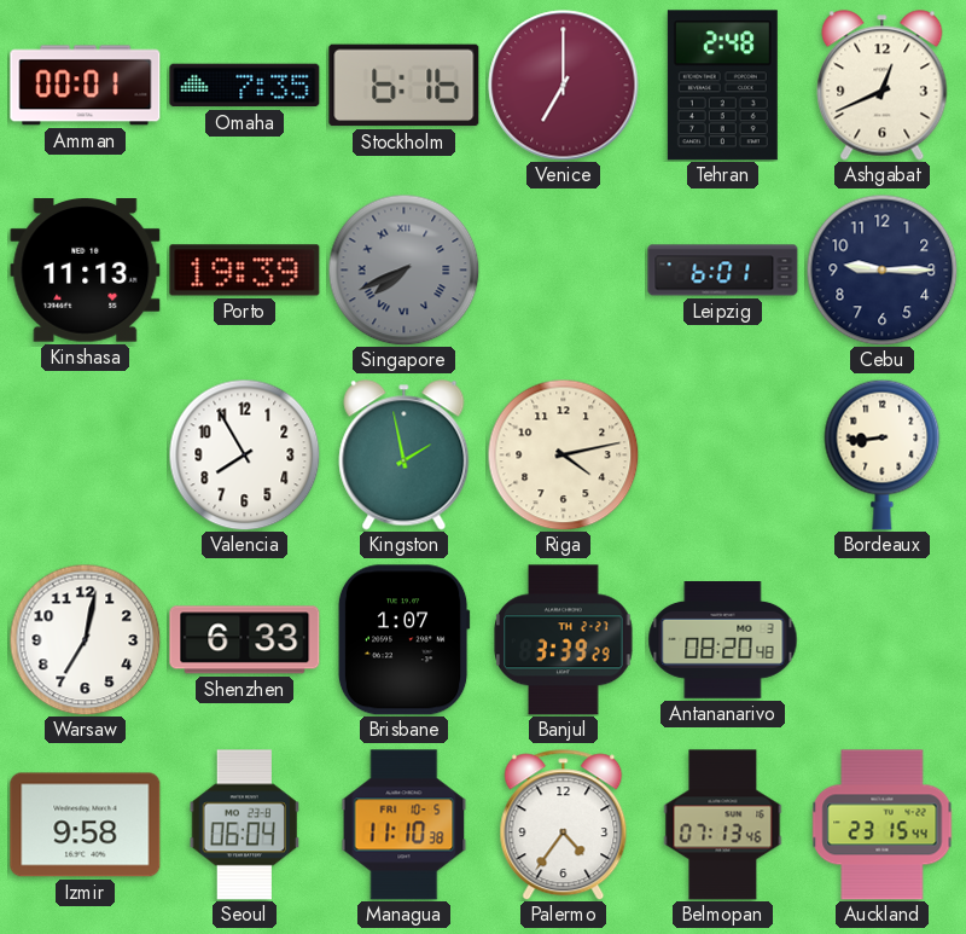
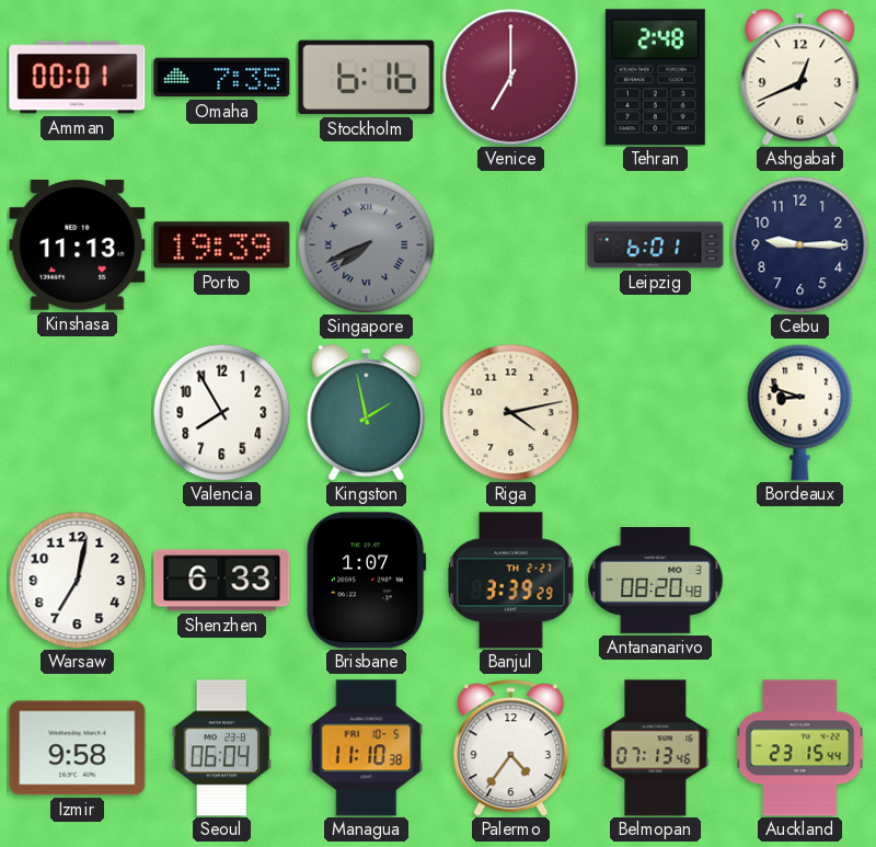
Bordeaux: 8:44 -> 8:48
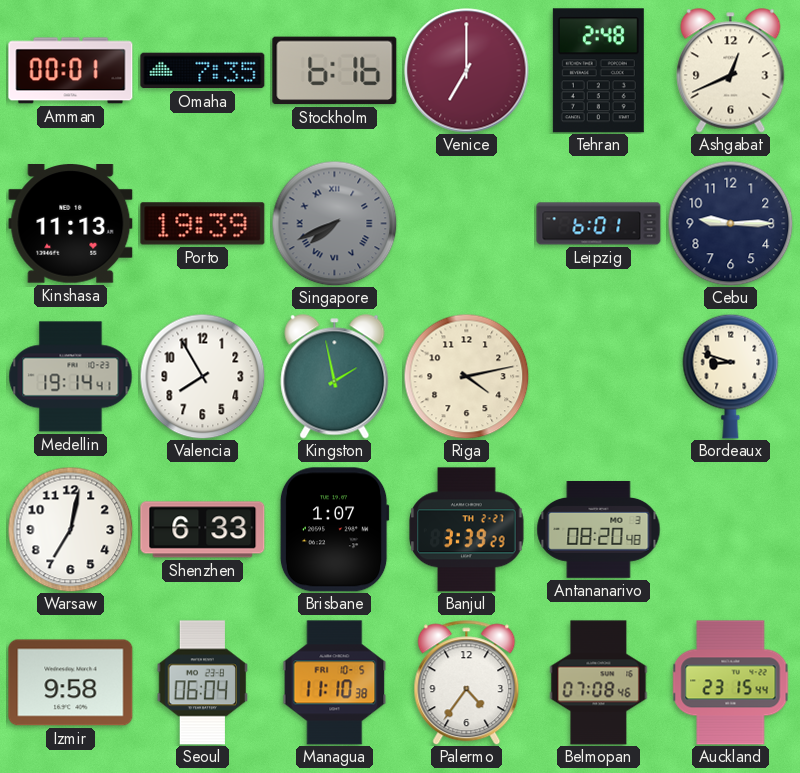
Medellin: none -> 19:14
Belmopan: 07:13 -> 07:08
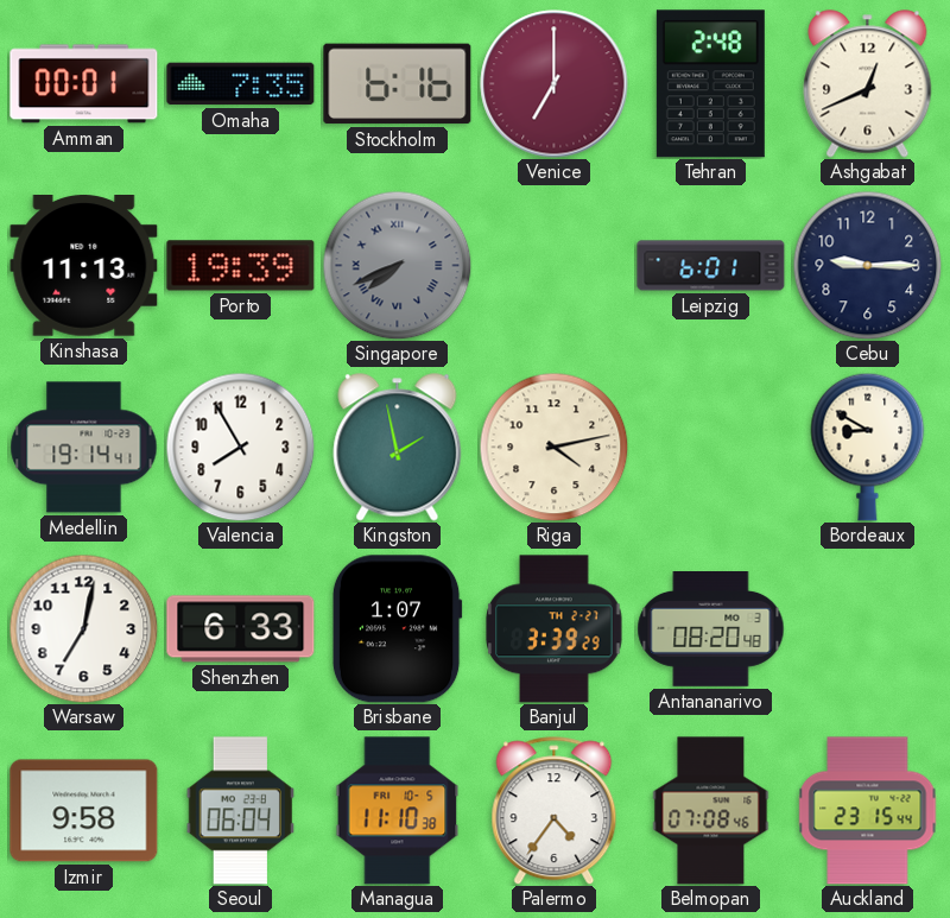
Bordeaux: 8:48 -> 8:50
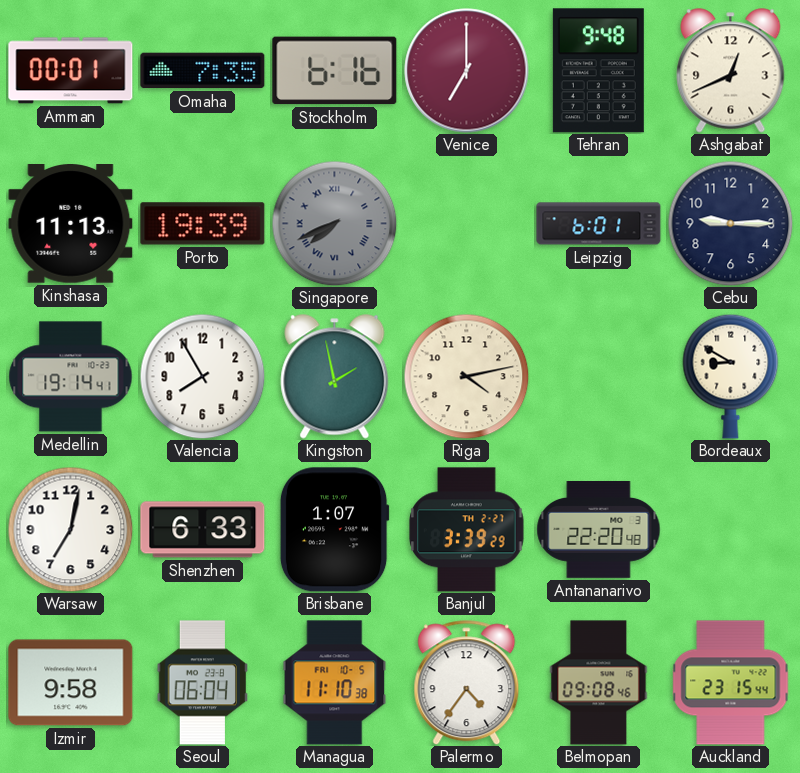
Tehran: 2:48 -> 9:48
Antananarivo: 08:20 -> 22:20
Belmopan: 07:08 -> 09:08
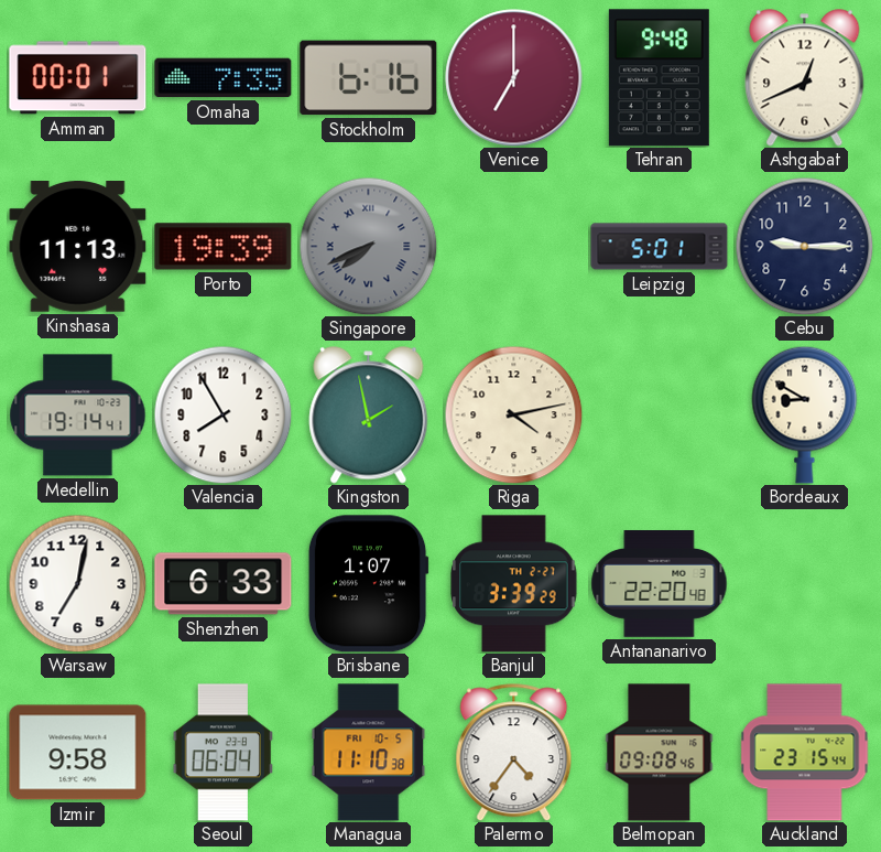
Leipzig: 6:01 -> 5:01
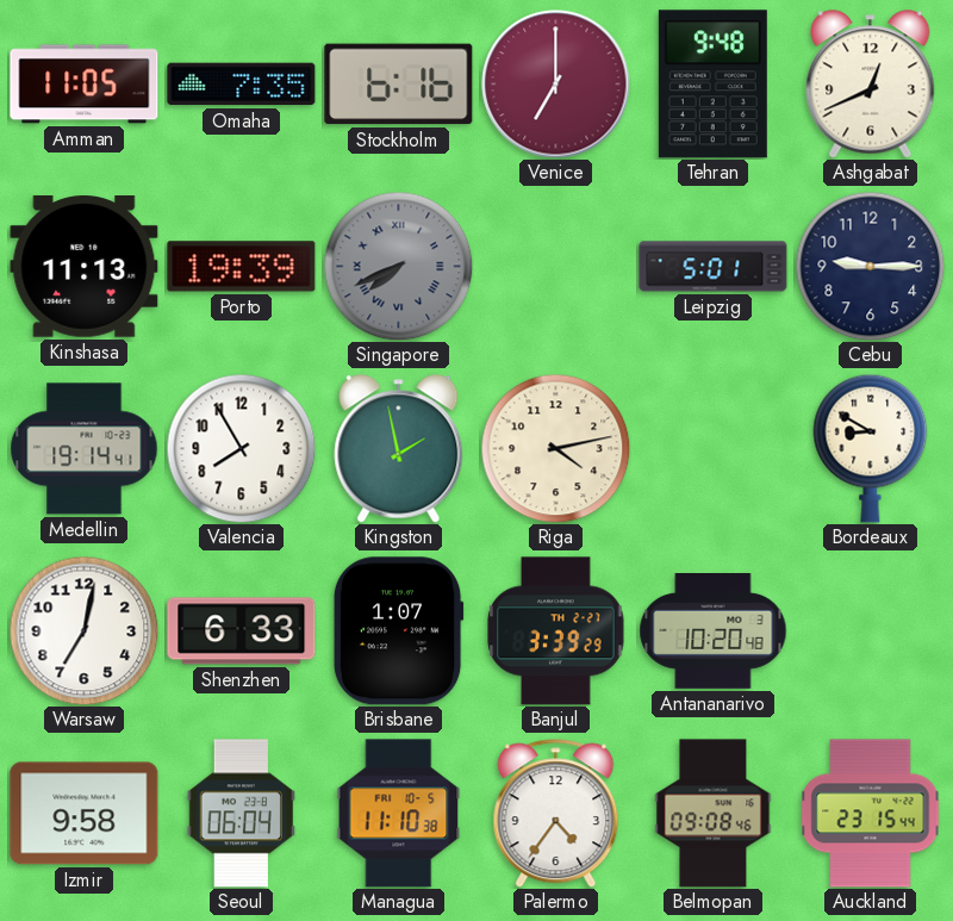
Amman: 00:01 -> 11:05
Antananarivo: 22:20 -> 10:20
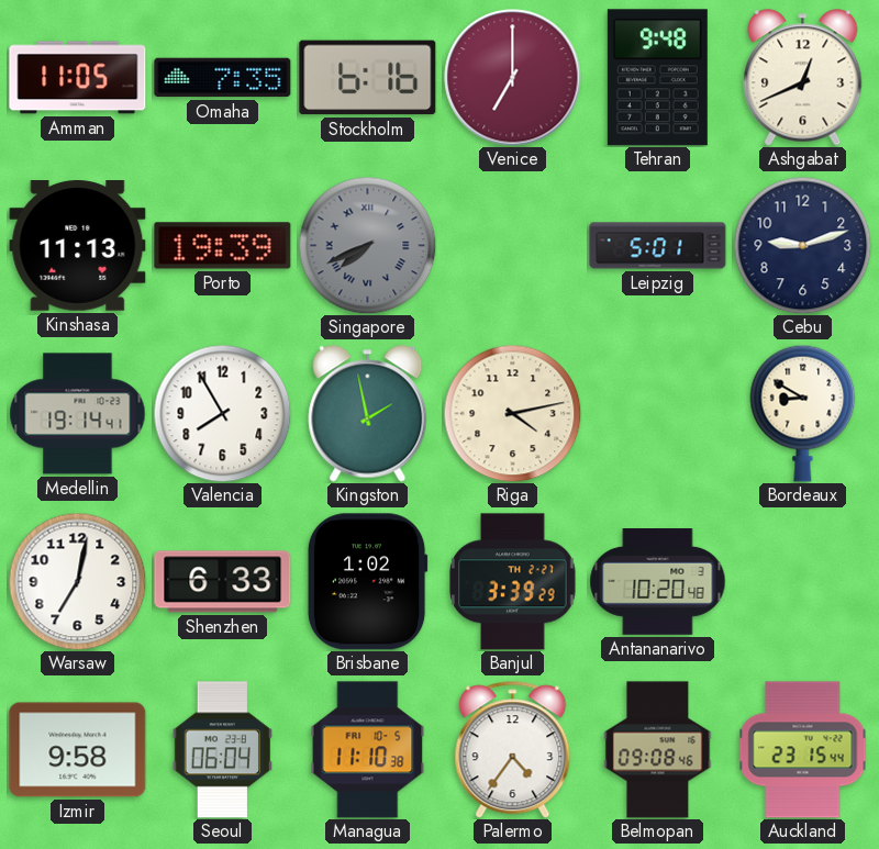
Cebu: 9:15 -> 9:12
Brisbane: 1:07 -> 1:02
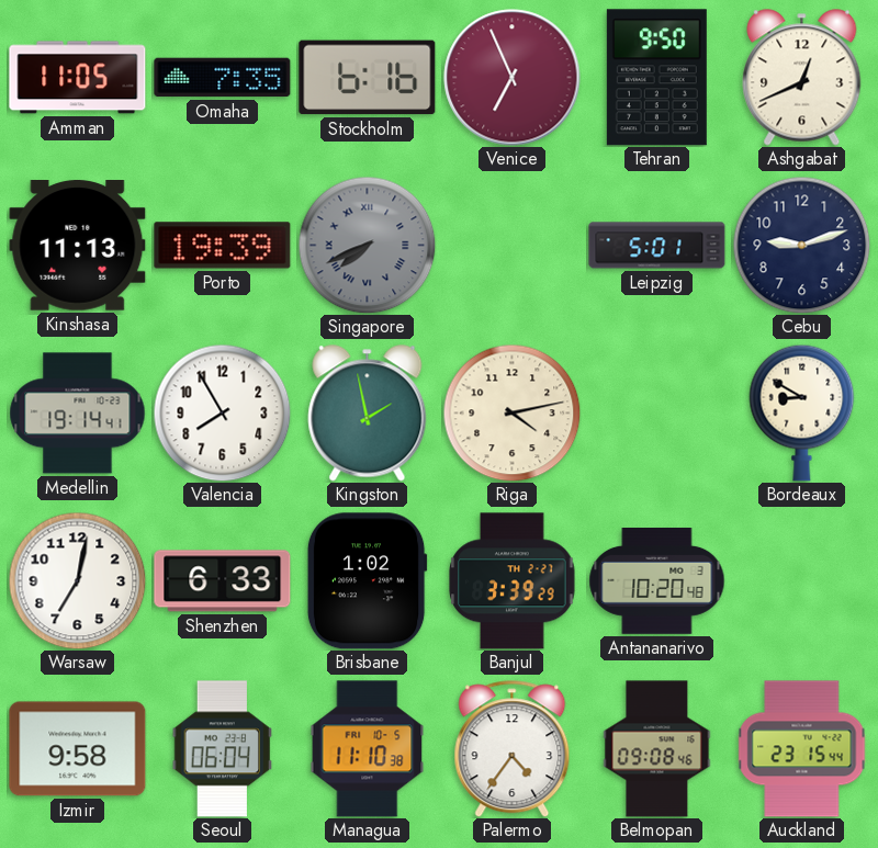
Venice: 7:00 -> 6:56
Tehran: 9:48 -> 9:50
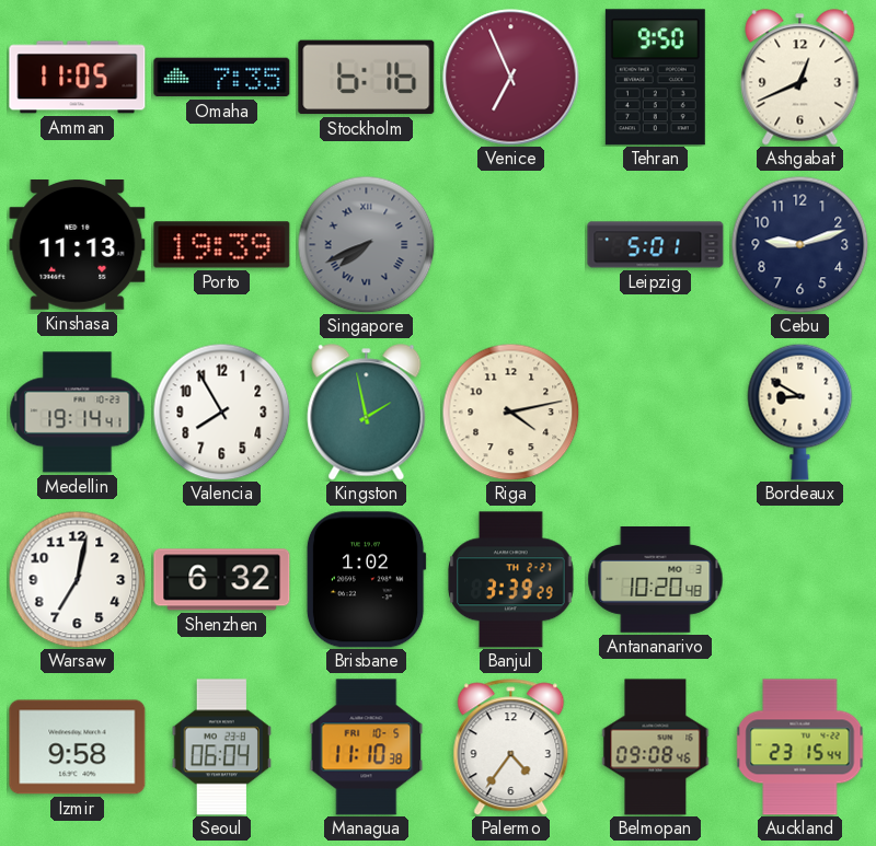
Shenzhen: 6:33 -> 6:32
